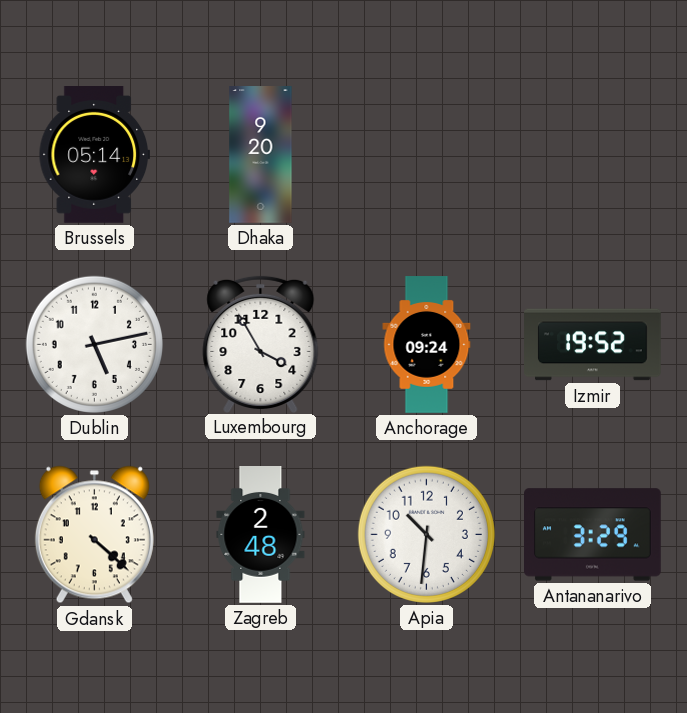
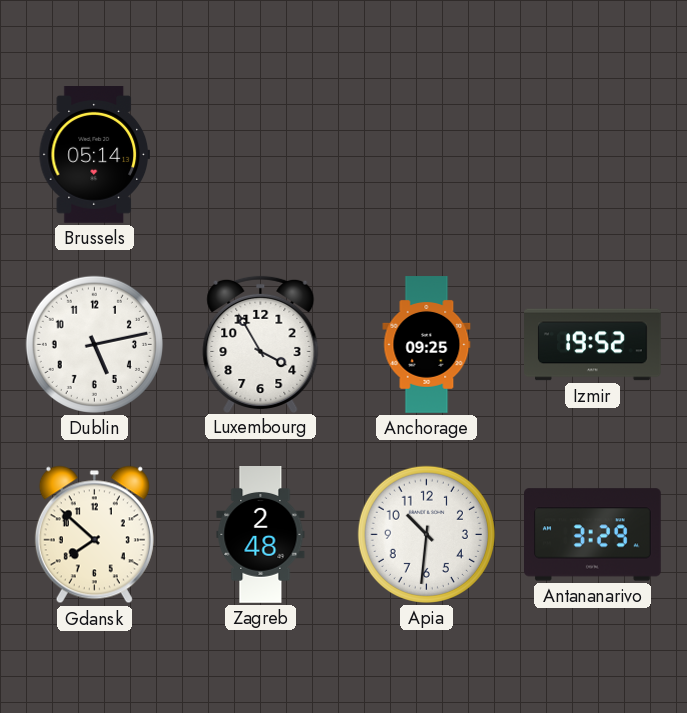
Dhaka: 9:20 -> none
Anchorage: 09:24 -> 09:25
Gdansk: 4:22 -> 7:52
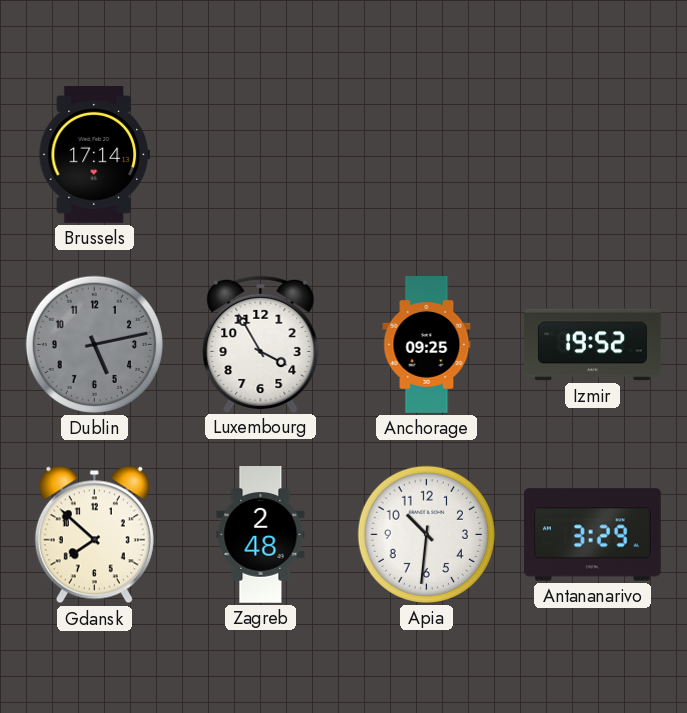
Brussels: 05:14 -> 17:14
Dublin dial: white -> grey
